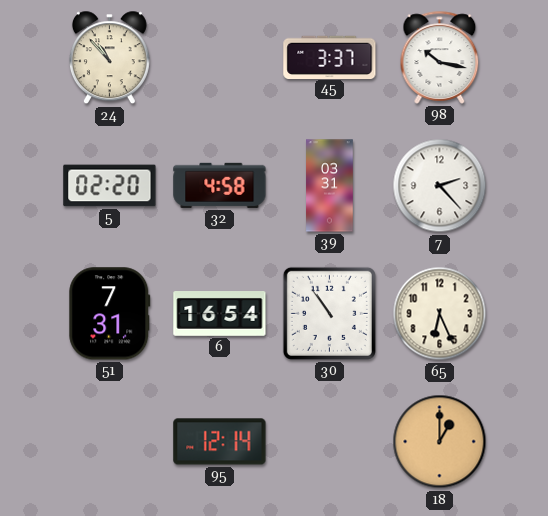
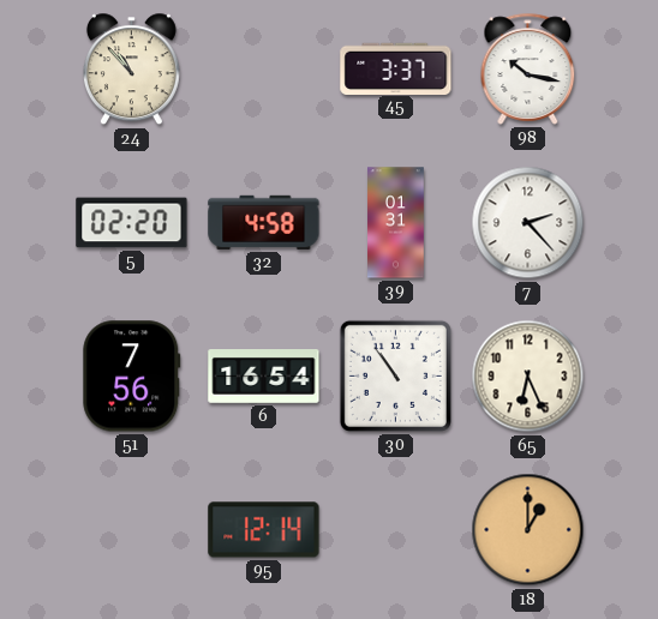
39: 03:31 -> 01:31
51: 7:31 -> 7:56
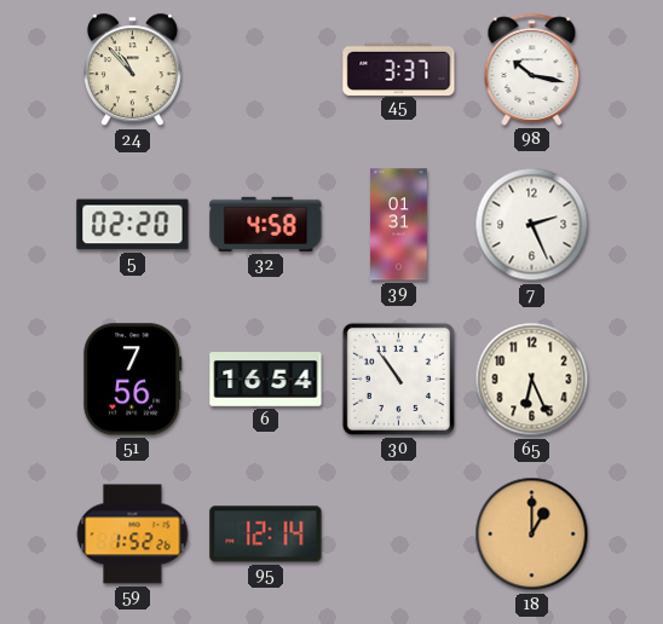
7: 2:23 -> 2:26
59: none -> 1:52
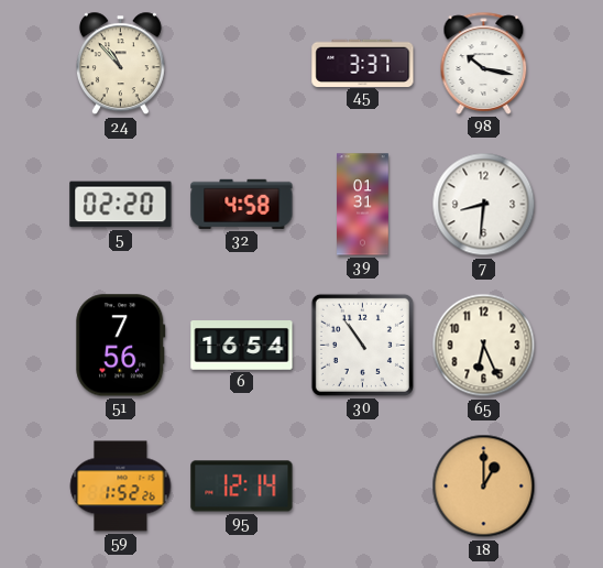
7: 2:26 -> 8:31
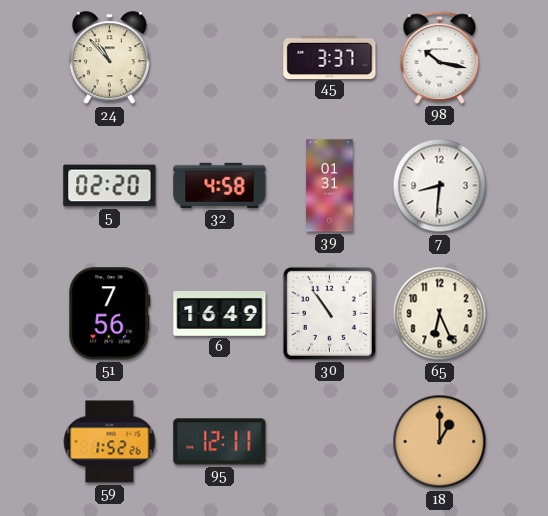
6: 16:54 -> 16:49
95: 12:14 -> 12:11
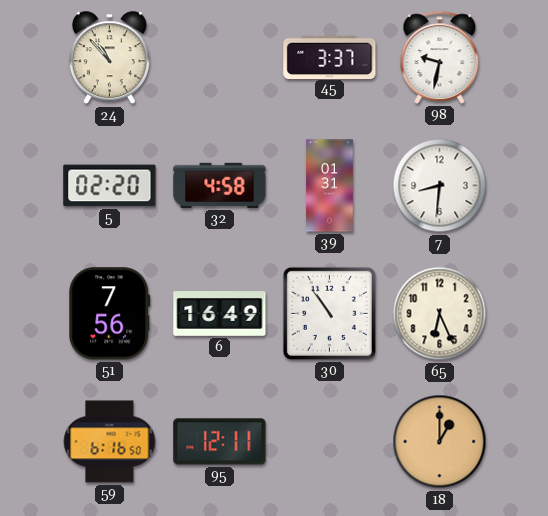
98: 10:17 -> 9:32
59: 1:52 -> 6:16
